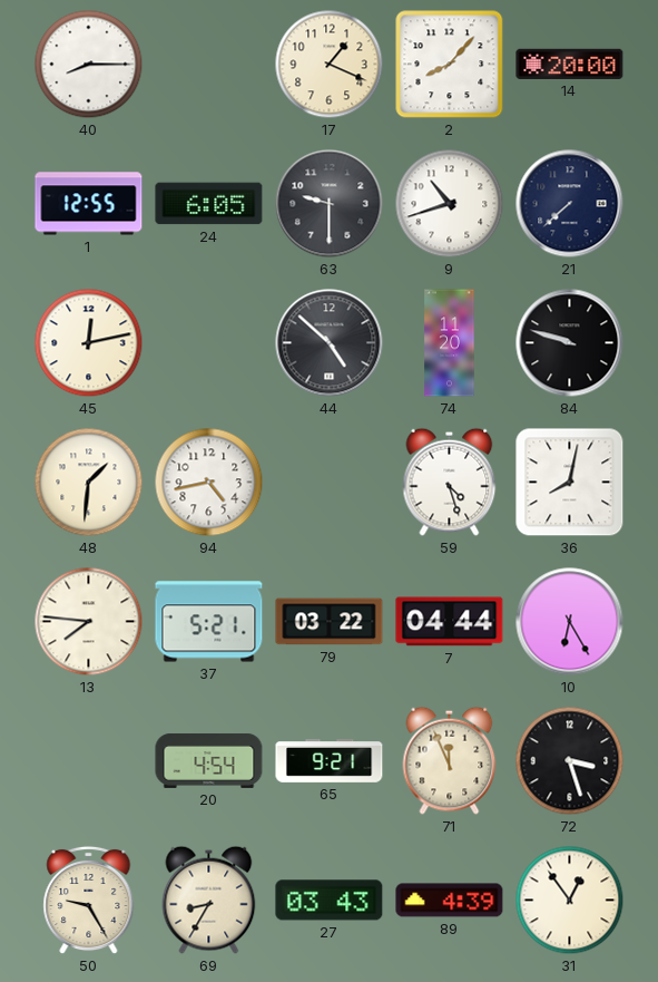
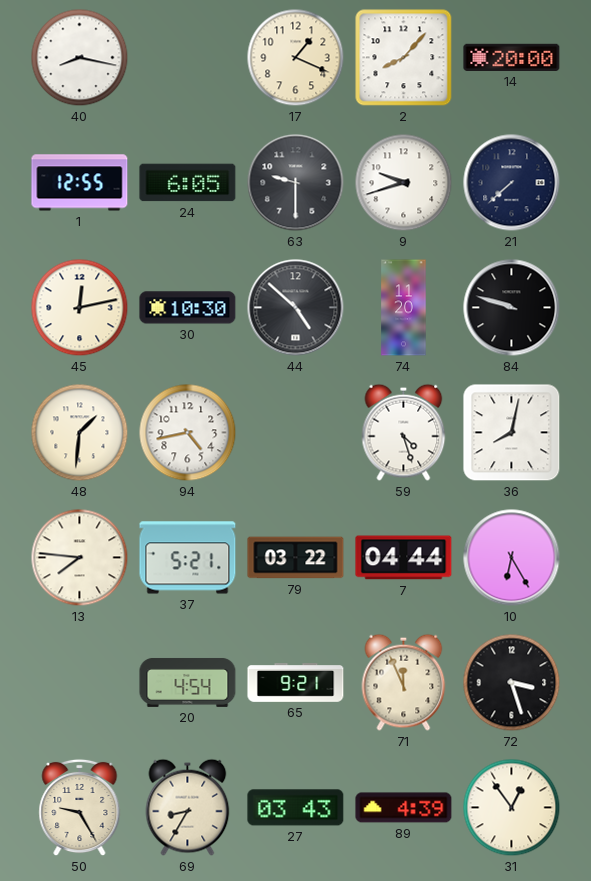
40: 8:15 -> 8:17
9: 10:42 -> 9:42
30: none -> 10:30
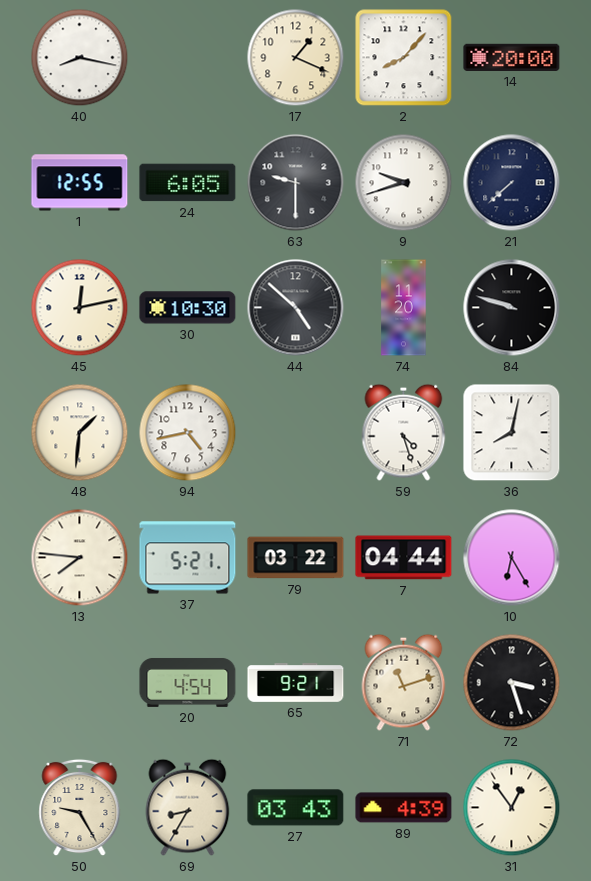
71: 11:56 -> 11:12
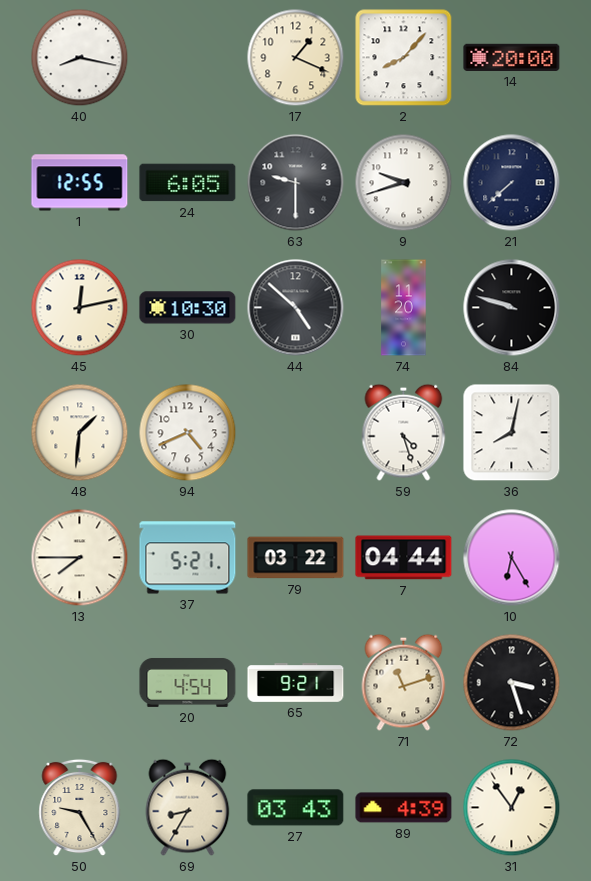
94: 4:43 -> 4:41
13: 7:46 -> 7:45
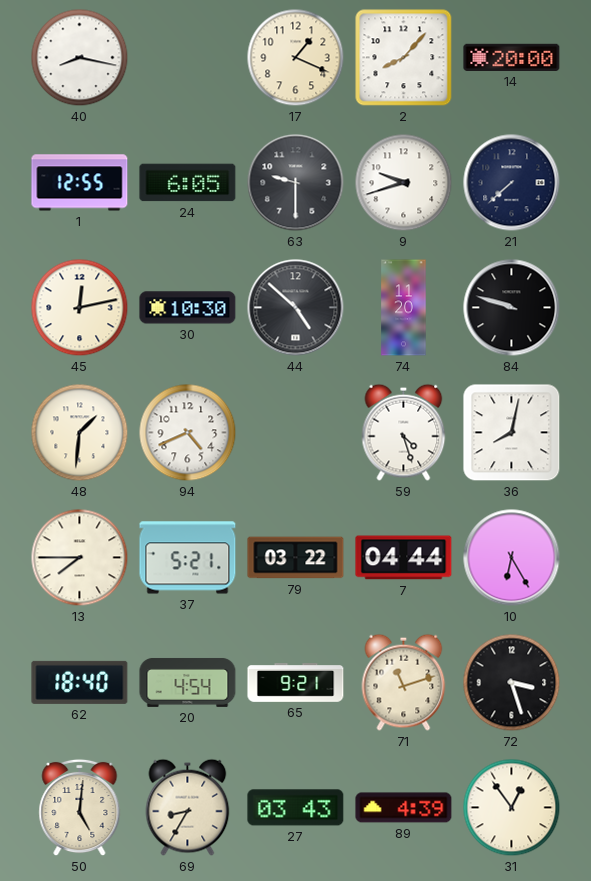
62: none -> 18:40
50: 9:25 -> 5:01
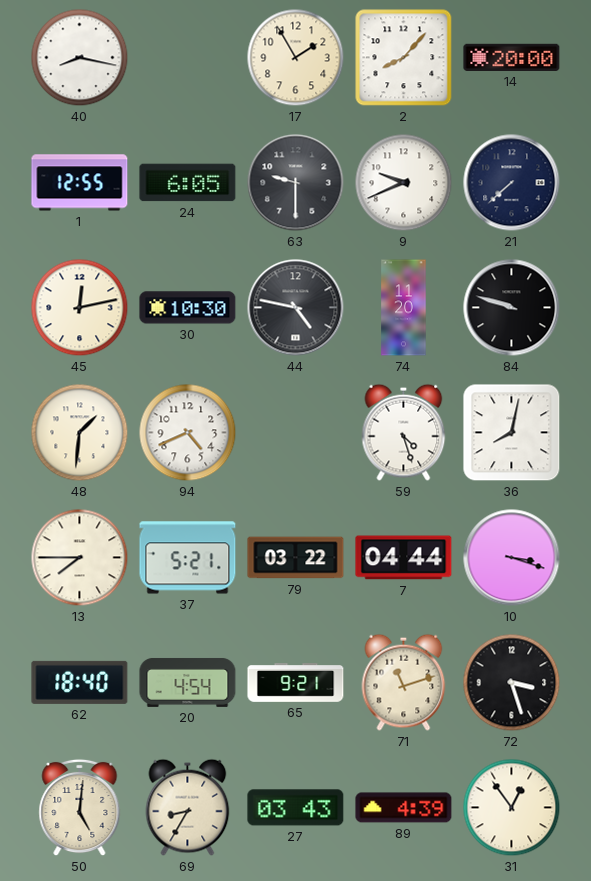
17: 1:19 -> 1:55
9: 9:42 -> 9:41
44: 4:52 -> 4:47
10: 6:25 -> 3:18
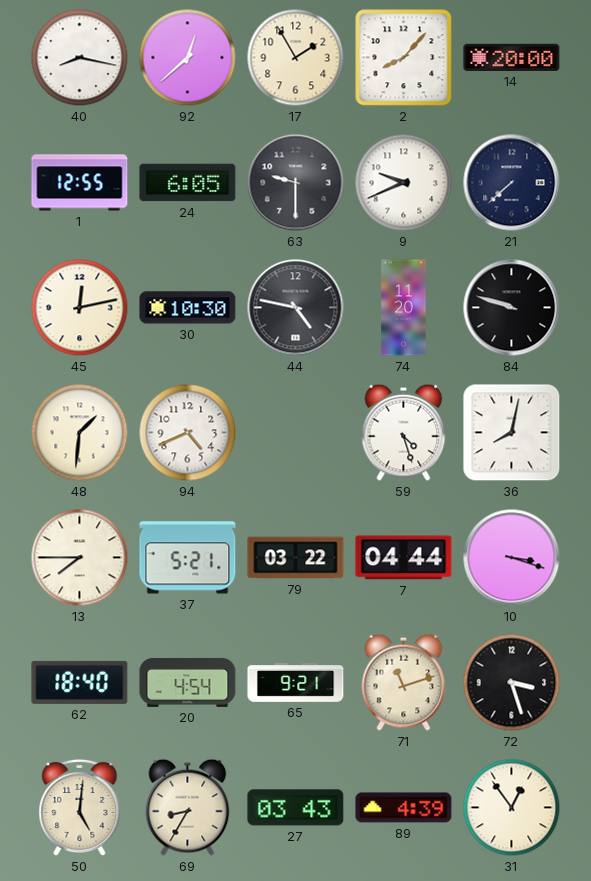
92: none -> 12:38
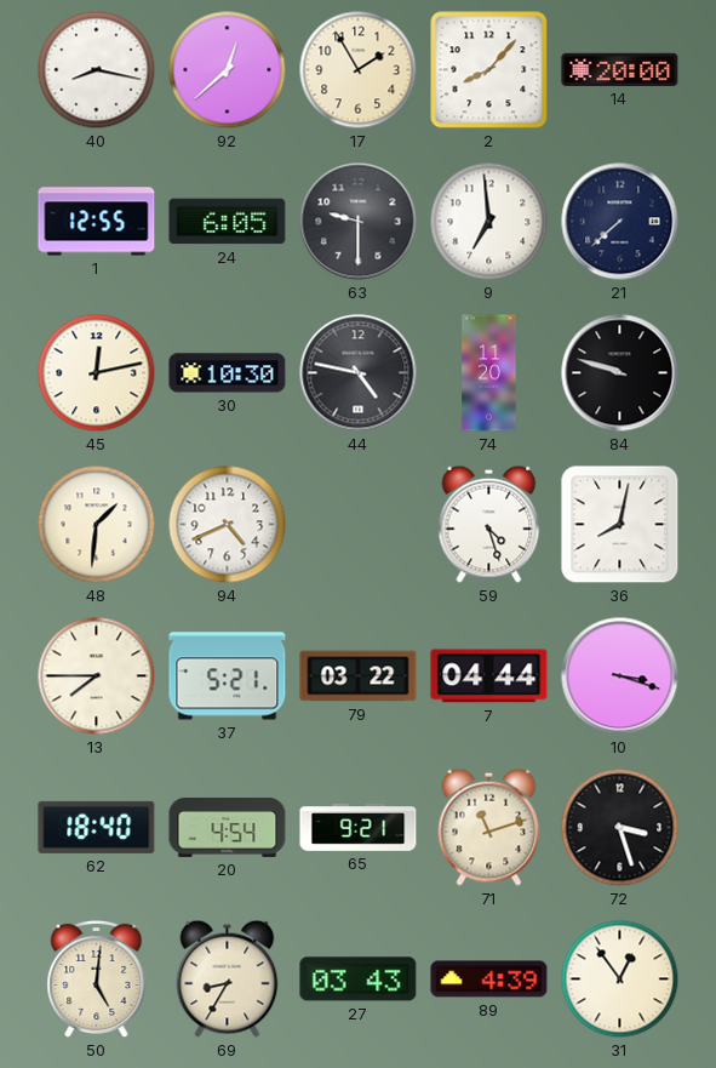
9: 9:41 -> 6:59
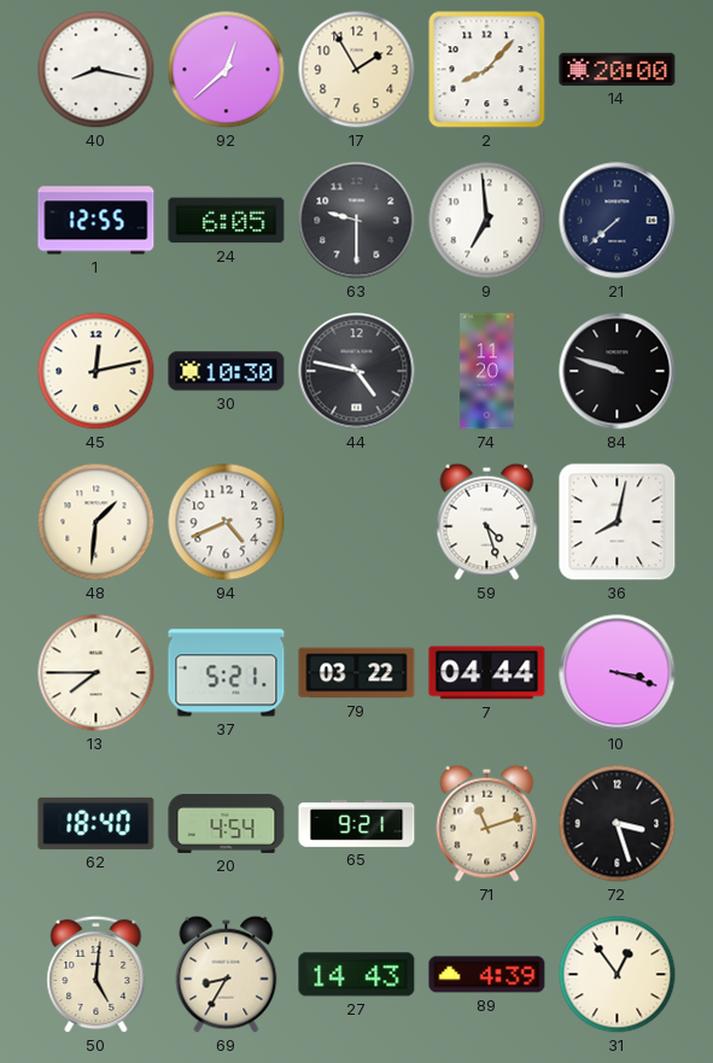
27: 03:43 -> 14:43
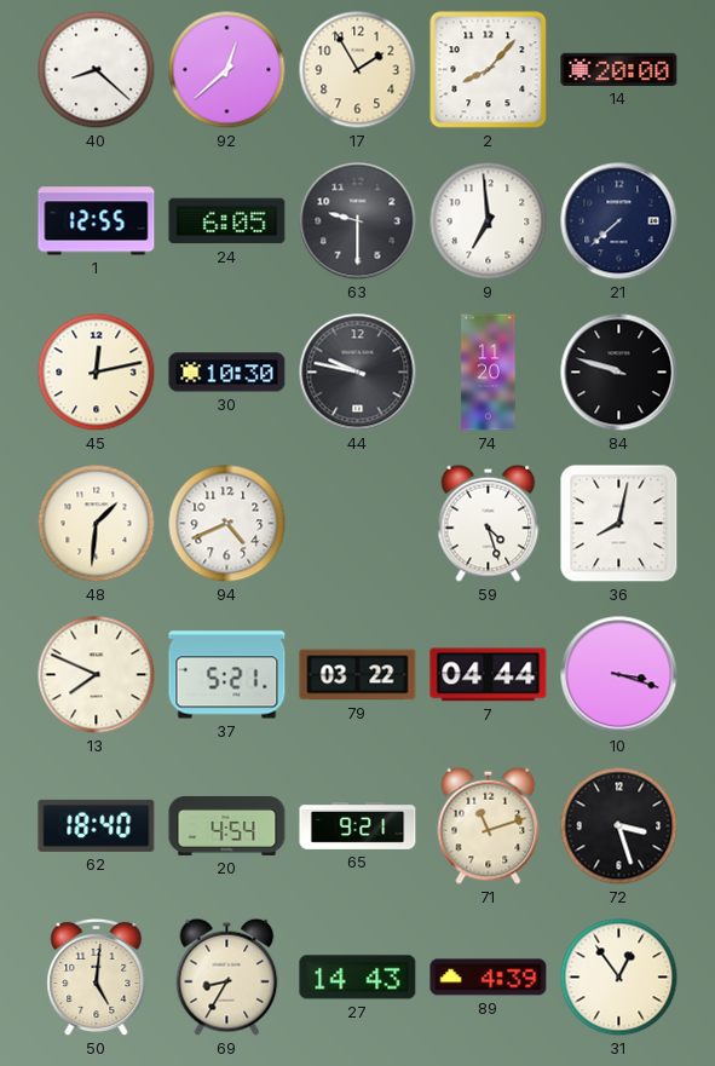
40: 8:17 -> 8:22
44: 4:47 -> 9:47
13: 7:45 -> 7:49
